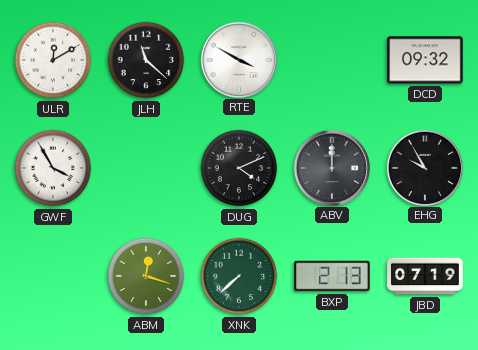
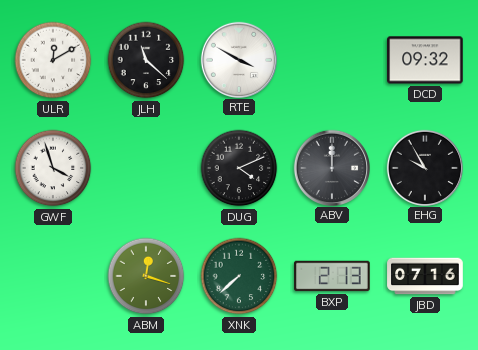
GWF: 3:55 -> 3:57
JBD: 07:19 -> 07:16
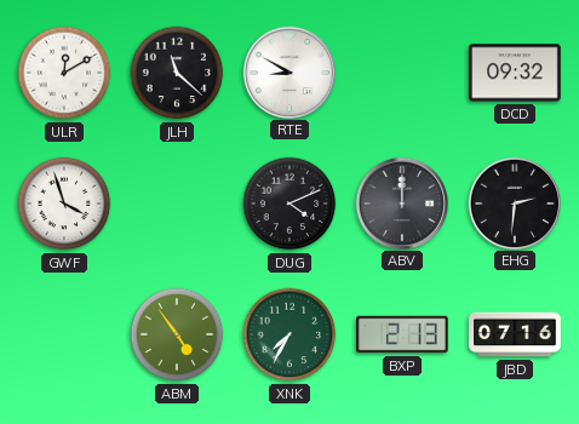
RTE: 3:50 -> 8:50
EHG: 9:55 -> 2:31
ABM: 12:18 -> 4:54
XNK: 7:38 -> 7:35
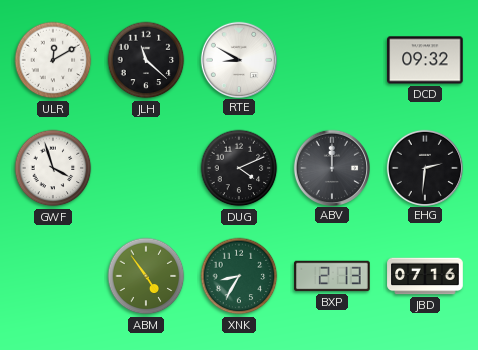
XNK: 7:35 -> 8:35
